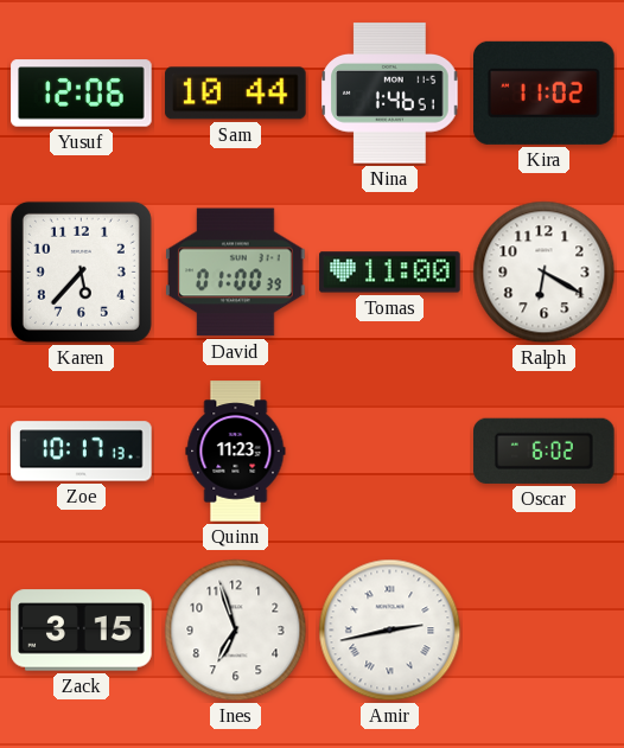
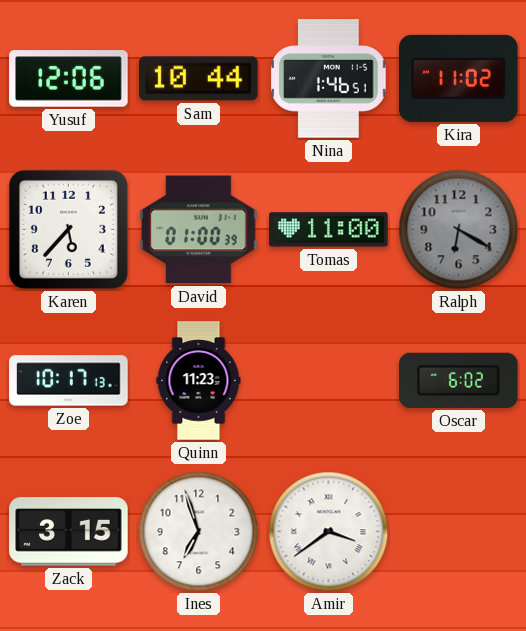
Ralph dial: white -> grey
Amir: 2:43 -> 3:39
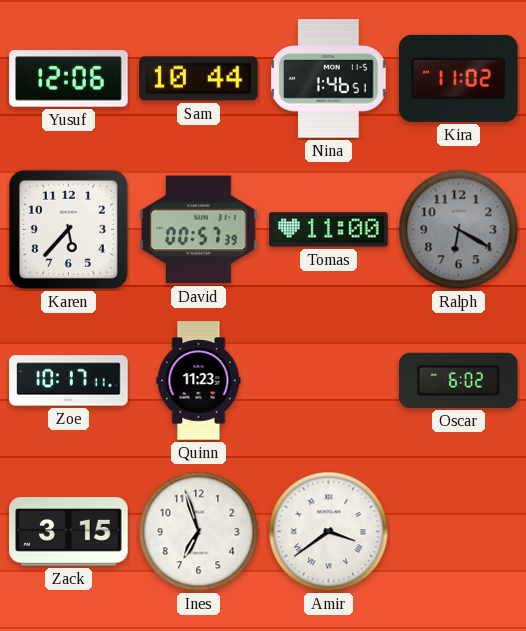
David: 01:00 -> 00:57
Zoe: 10:17:13 -> 10:17:11
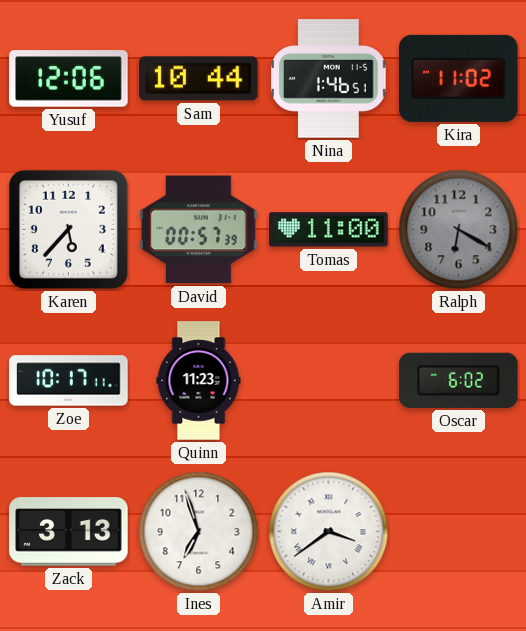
Zack: 3:15 -> 3:13
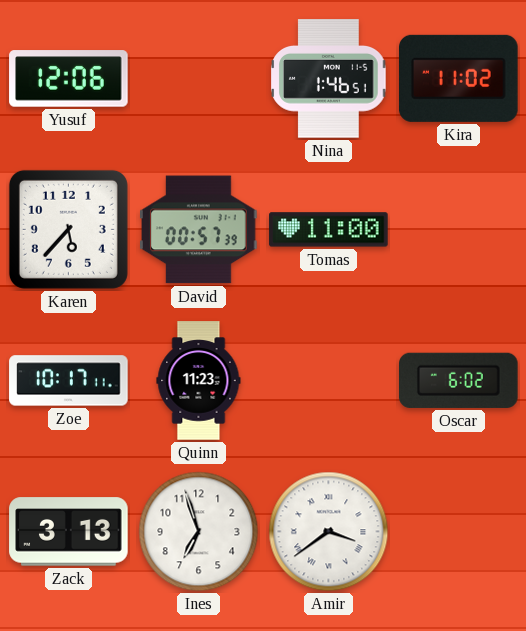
Sam: 10:44 -> none
Ralph: 6:20 -> none
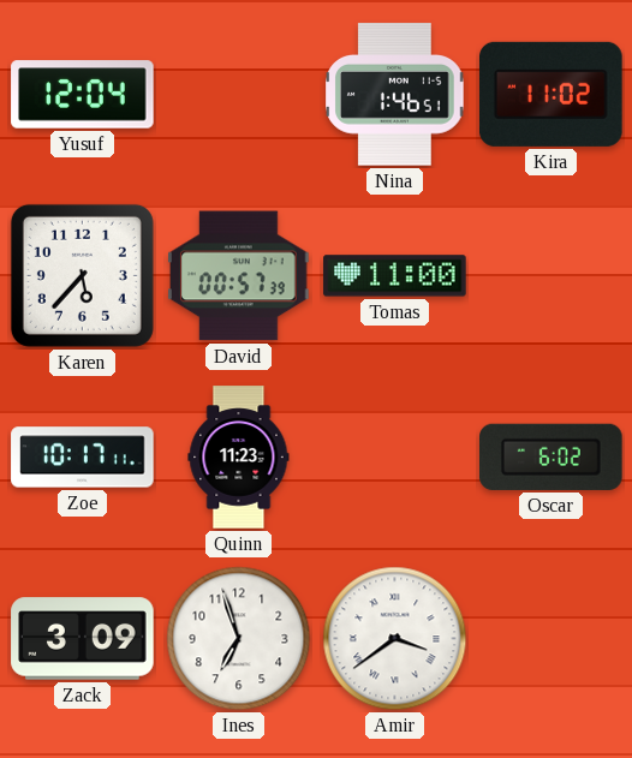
Yusuf: 12:06 -> 12:04
Zack: 3:13 -> 3:09
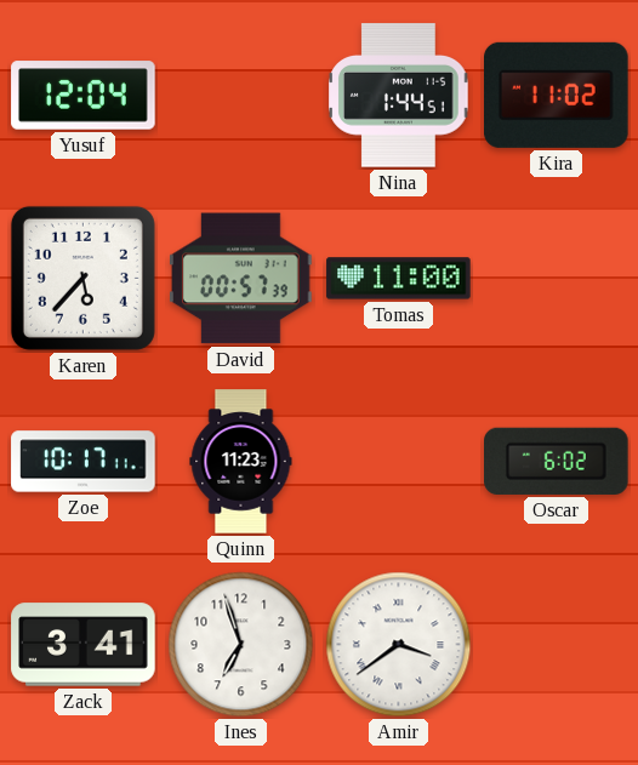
Nina: 1:46 -> 1:44
Zack: 3:09 -> 3:41
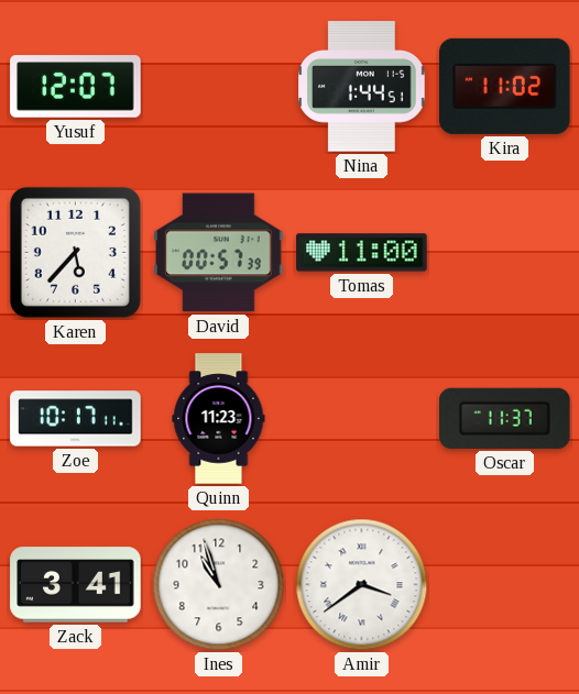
Yusuf: 12:04 -> 12:07
Oscar: 6:02 -> 11:37
Ines: 6:57 -> 10:57
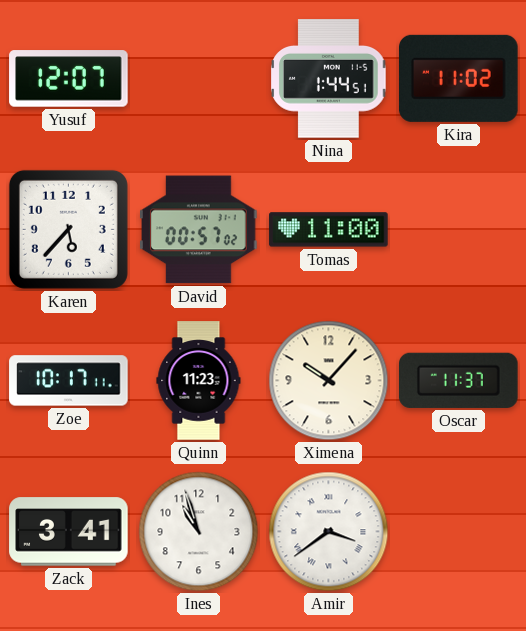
David: 00:57:39 -> 00:57:02
Ximena: none -> 10:07
